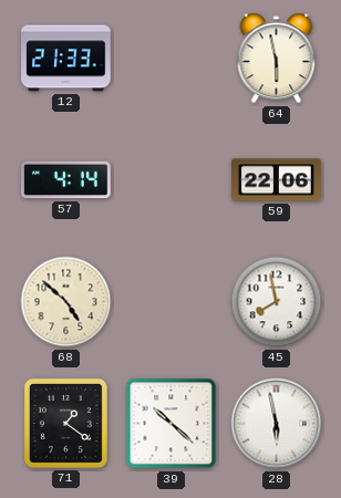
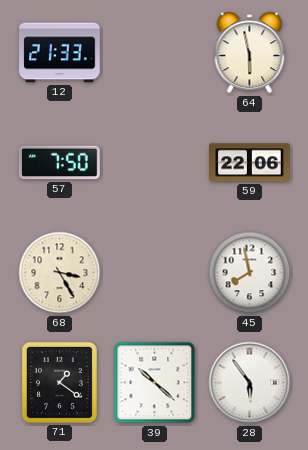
57: 4:14 -> 7:50
68: 4:52 -> 3:25
28: 5:58 -> 5:54
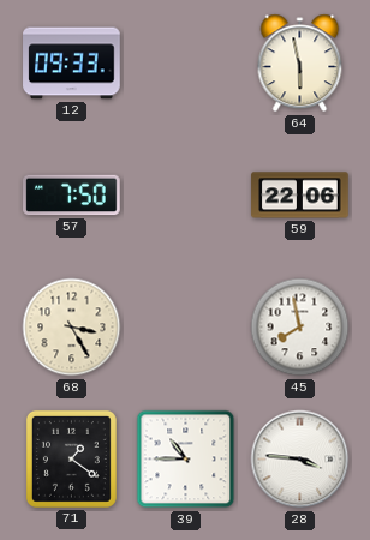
12: 21:33 -> 09:33
39: 10:22 -> 10:45
28: 5:54 -> 3:46
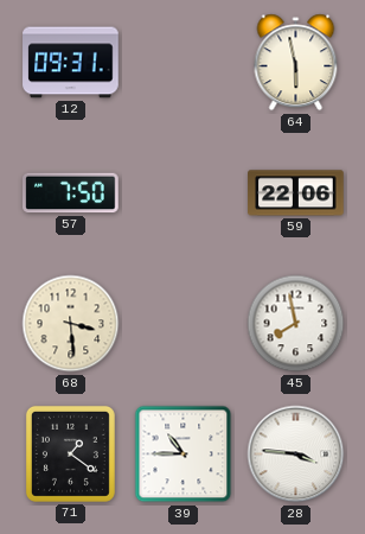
12: 09:33 -> 09:31
68: 3:25 -> 3:29
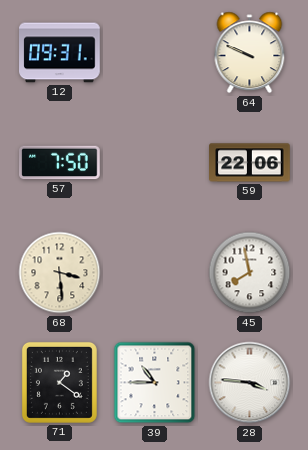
64: 5:58 -> 9:49
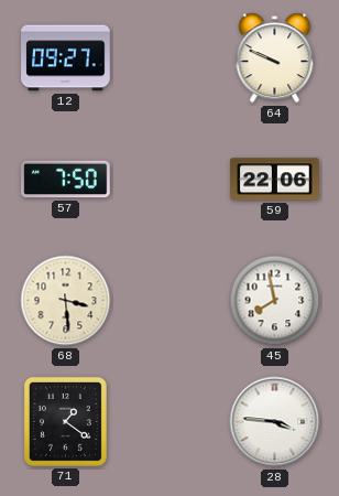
12: 09:31 -> 09:27
39: 10:45 -> none
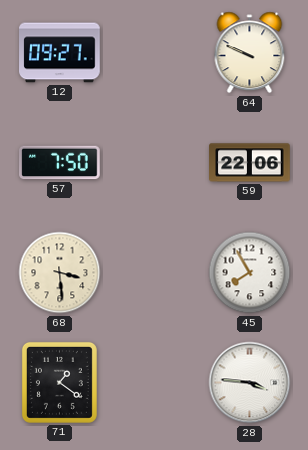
45: 7:58 -> 7:55
